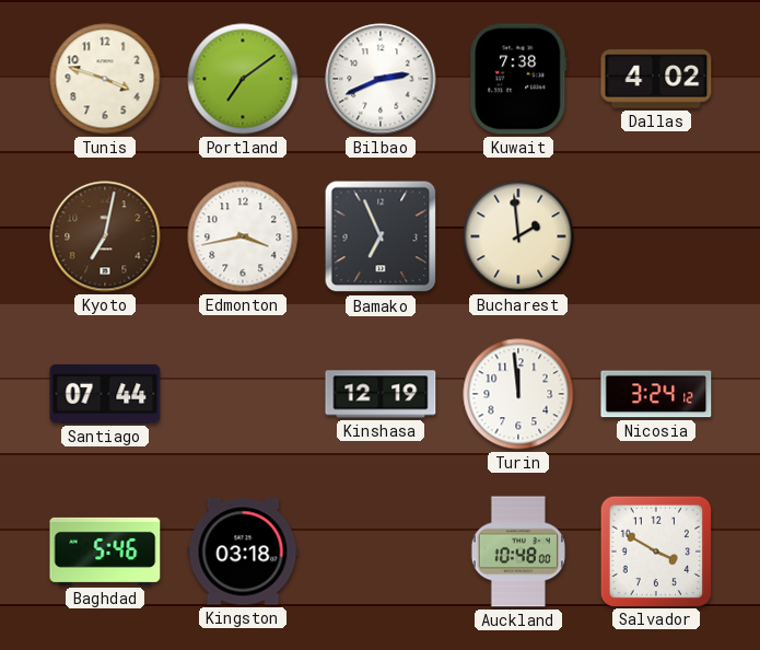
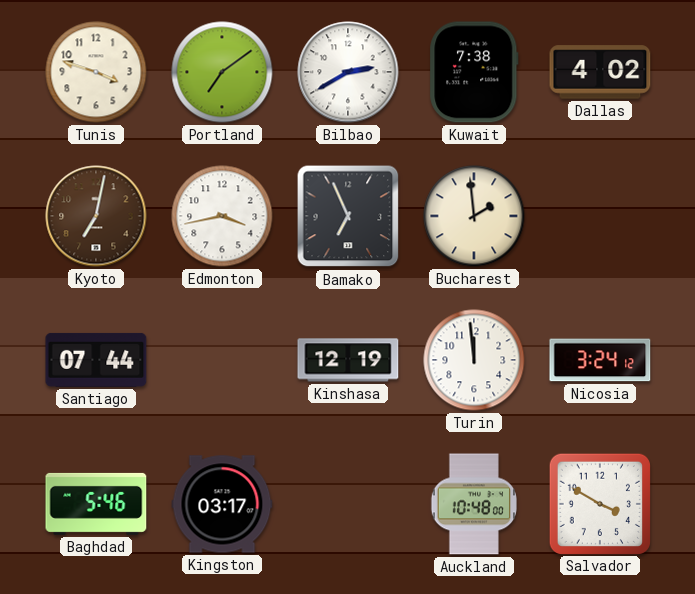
Bilbao: 2:41 -> 2:40
Kingston: 03:18 -> 03:17
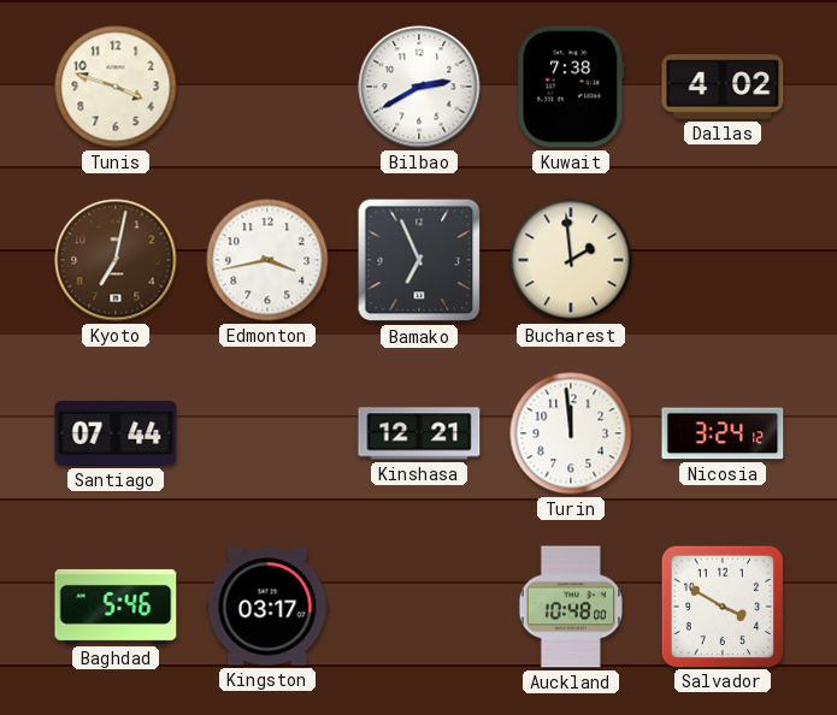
Portland: 7:09 -> none
Kinshasa: 12:19 -> 12:21
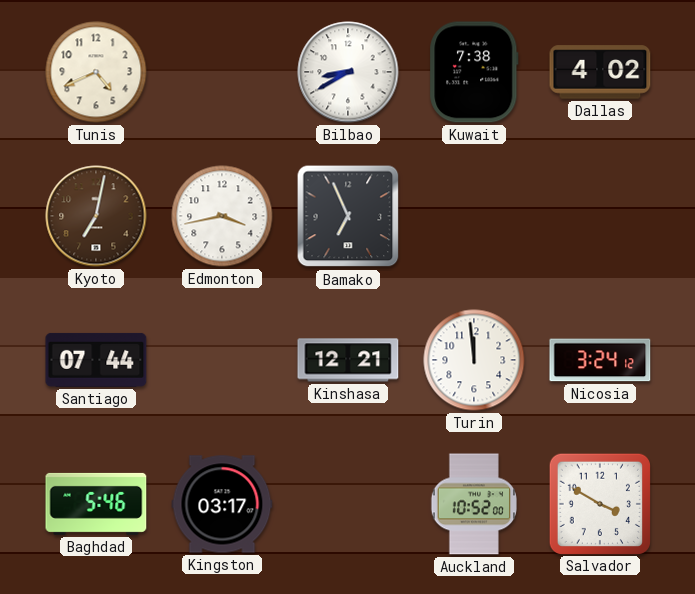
Tunis: 3:48 -> 4:41
Bilbao: 2:40 -> 8:40
Bucharest: 1:59 -> none
Auckland: 10:48 -> 10:52
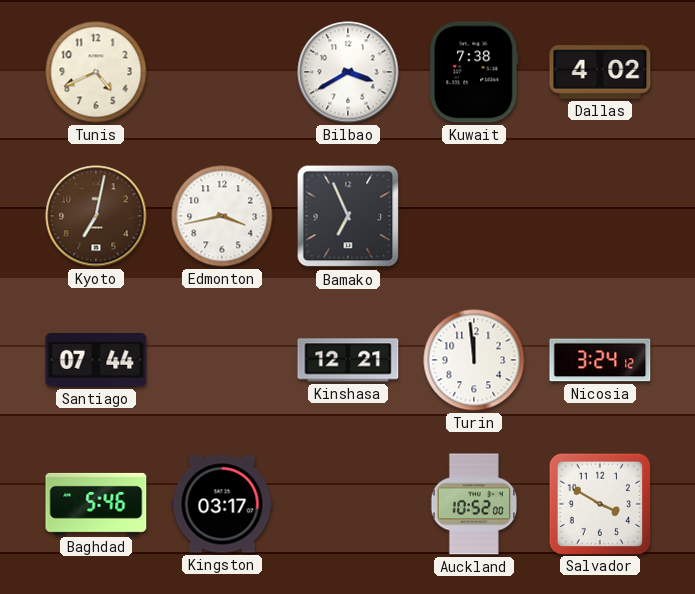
Bilbao: 8:40 -> 3:40
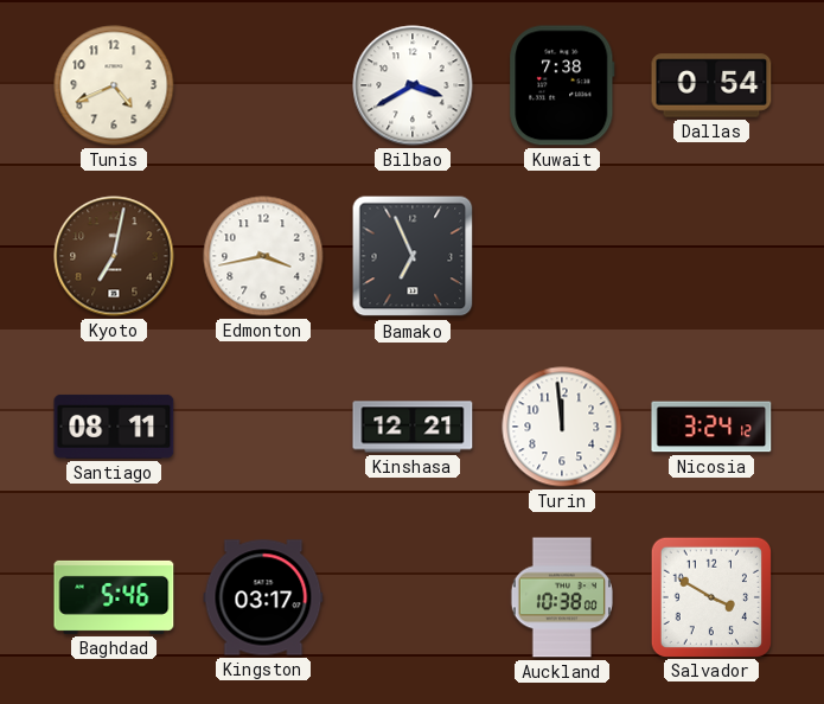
Dallas: 4:02 -> 0:54
Santiago: 07:44 -> 08:11
Auckland: 10:52 -> 10:38
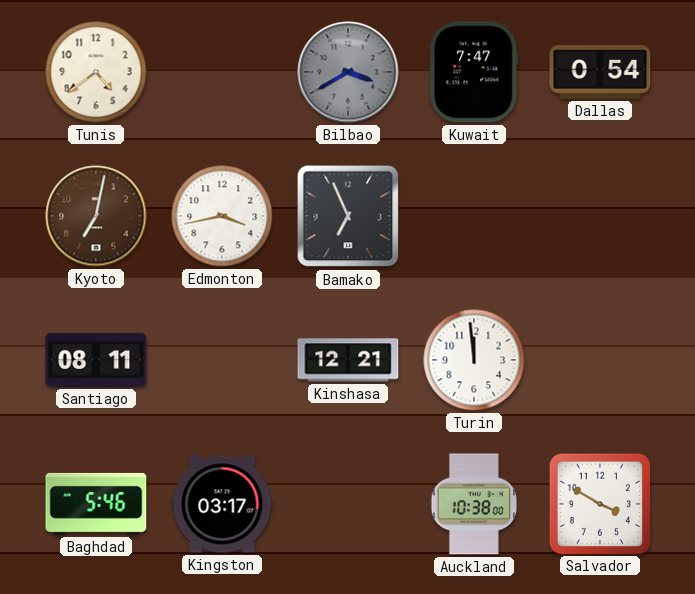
Tunis: 4:41 -> 4:39
Bilbao dial: white -> grey
Kuwait: 7:38 -> 7:47
Nicosia: 3:24 -> none
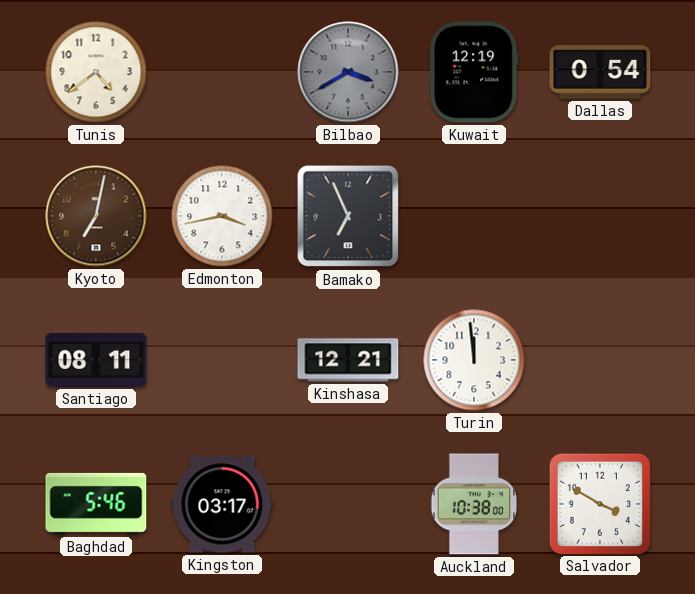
Kuwait: 7:47 -> 12:19
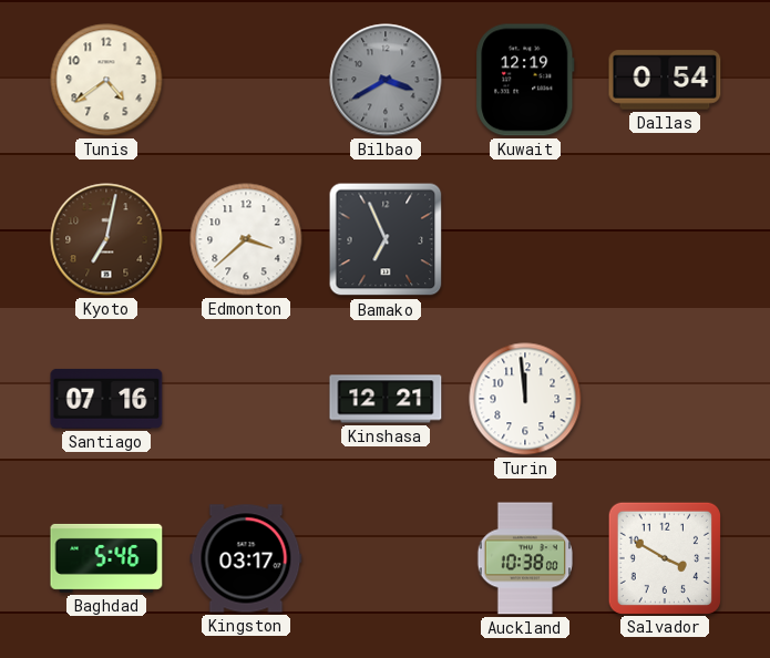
Edmonton: 3:43 -> 3:38
Santiago: 08:11 -> 07:16
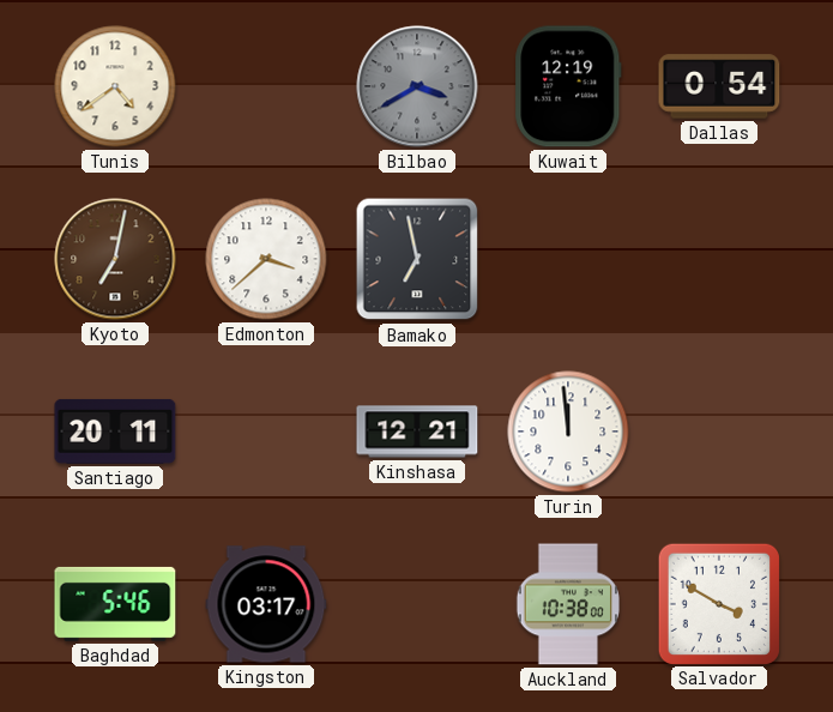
Bamako: 6:56 -> 6:58
Santiago: 07:16 -> 20:11
